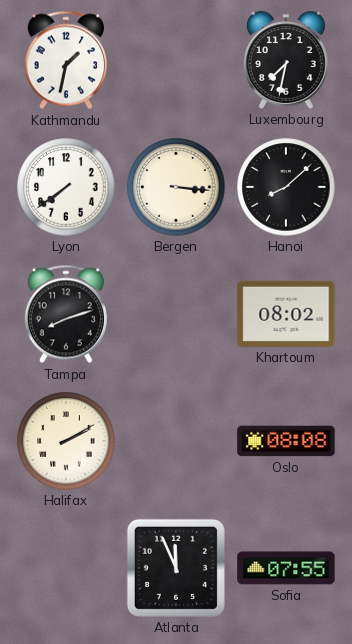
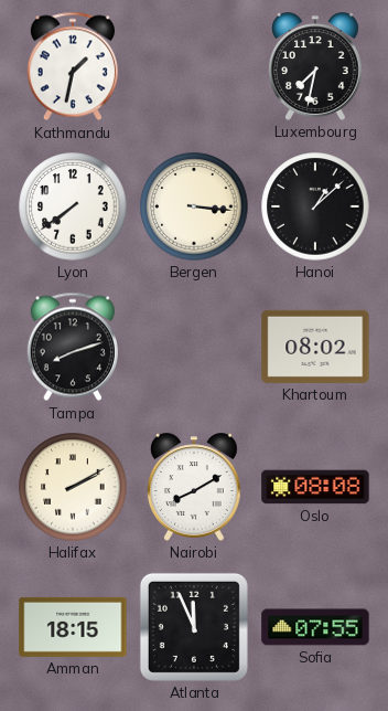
Hanoi: 8:08 -> 1:08
Nairobi: none -> 8:10
Amman: none -> 18:15
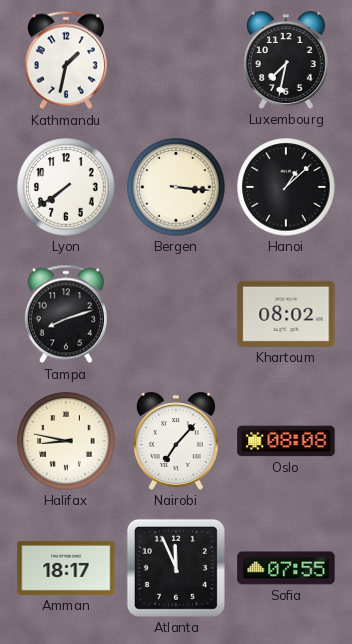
Halifax: 2:10 -> 8:47
Nairobi: 8:10 -> 7:07
Amman: 18:15 -> 18:17
